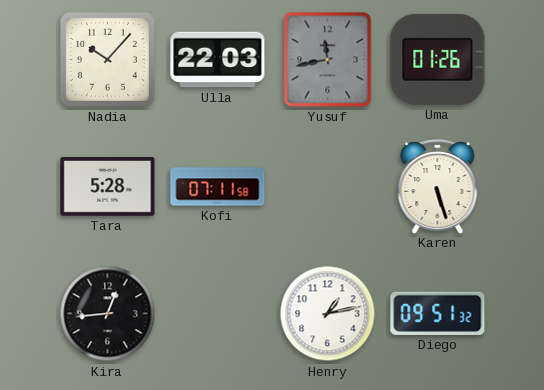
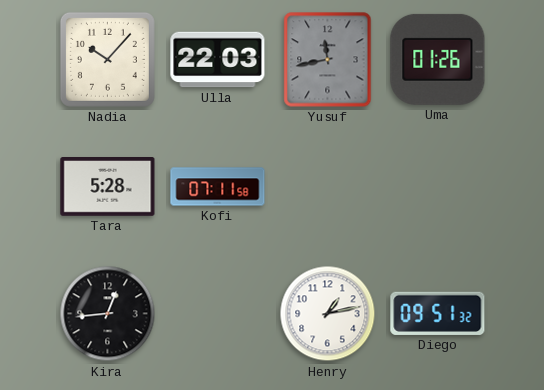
Karen: 5:27 -> none
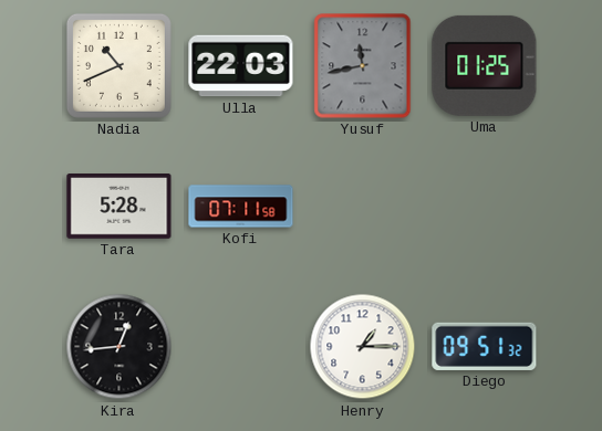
Nadia: 10:07 -> 10:41
Uma: 01:26 -> 01:25
Henry: 1:13 -> 1:15
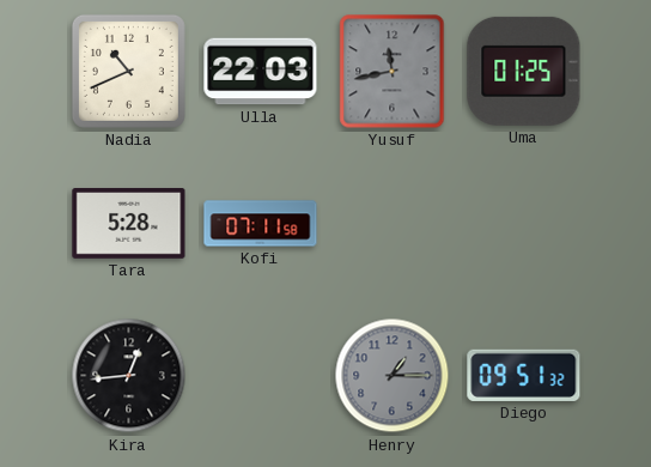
Henry dial: white -> grey
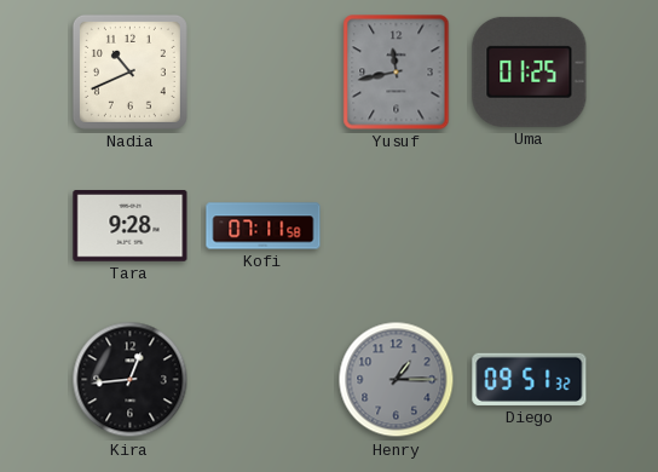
Ulla: 22:03 -> none
Tara: 5:28 -> 9:28
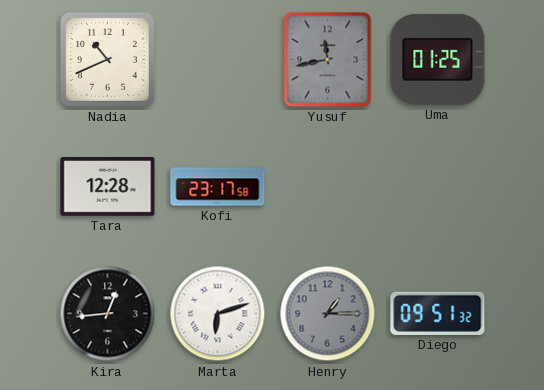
Tara: 9:28 -> 12:28
Kofi: 07:11 -> 23:17
Marta: none -> 6:12
